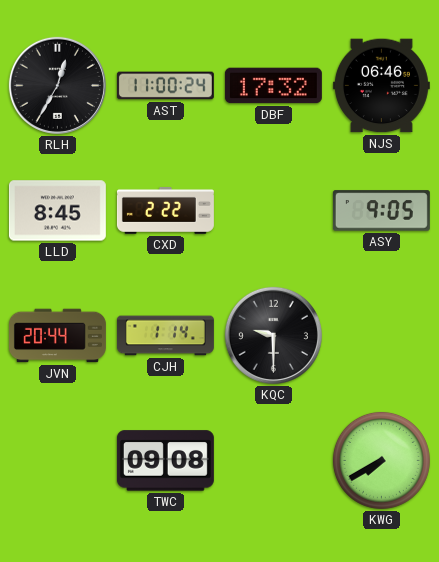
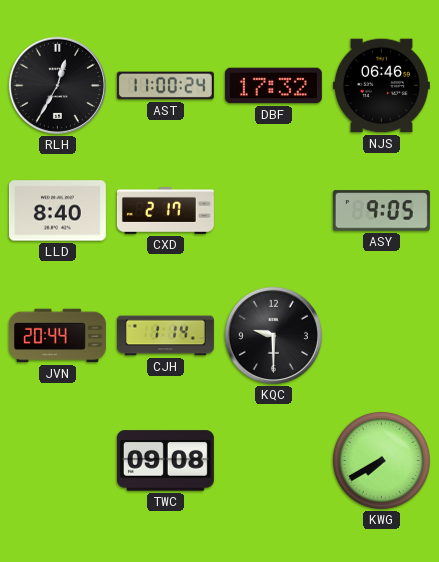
LLD: 8:45 -> 8:40
CXD: 2:22 -> 2:17
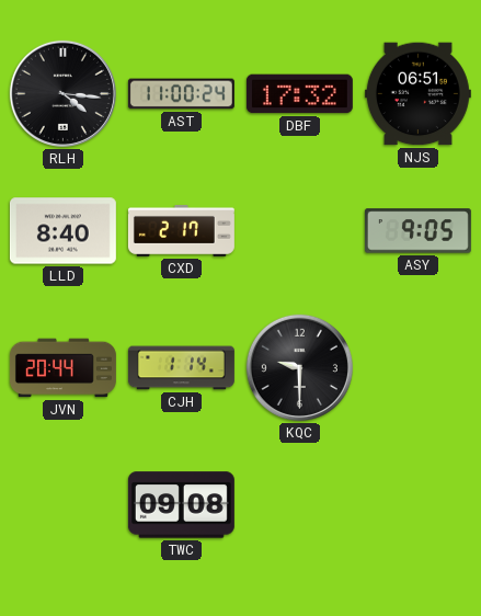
RLH: 12:35 -> 4:16
NJS: 06:46 -> 06:51
KWG: 7:40 -> none
